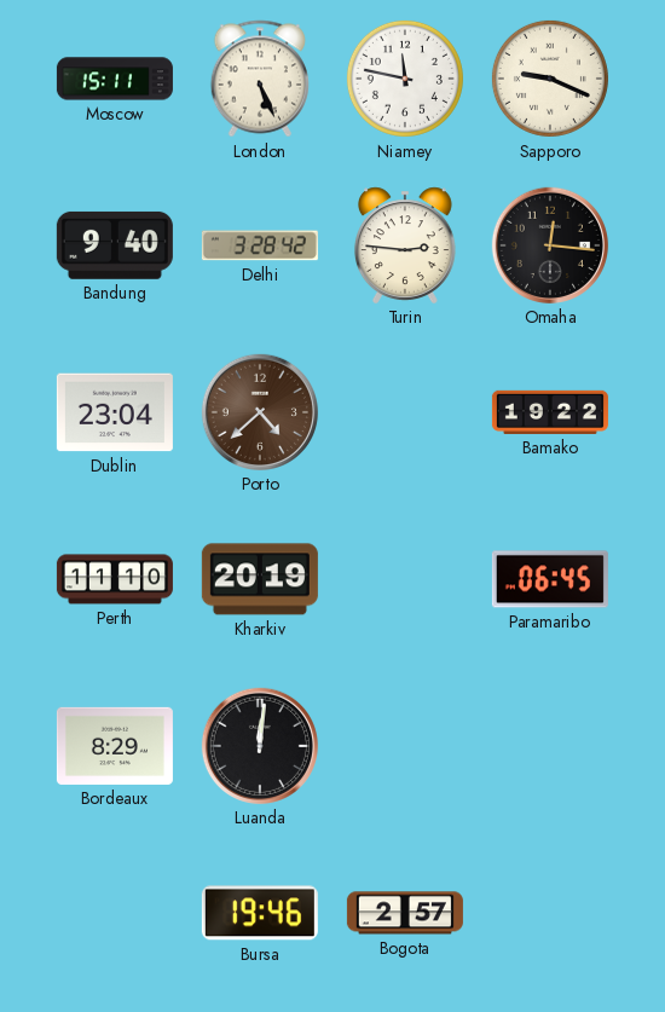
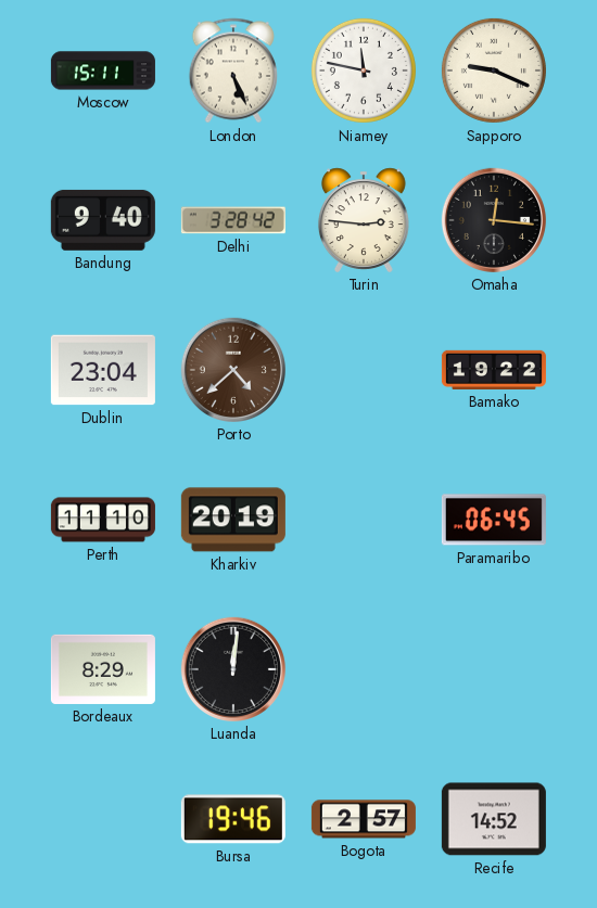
Recife: none -> 14:52
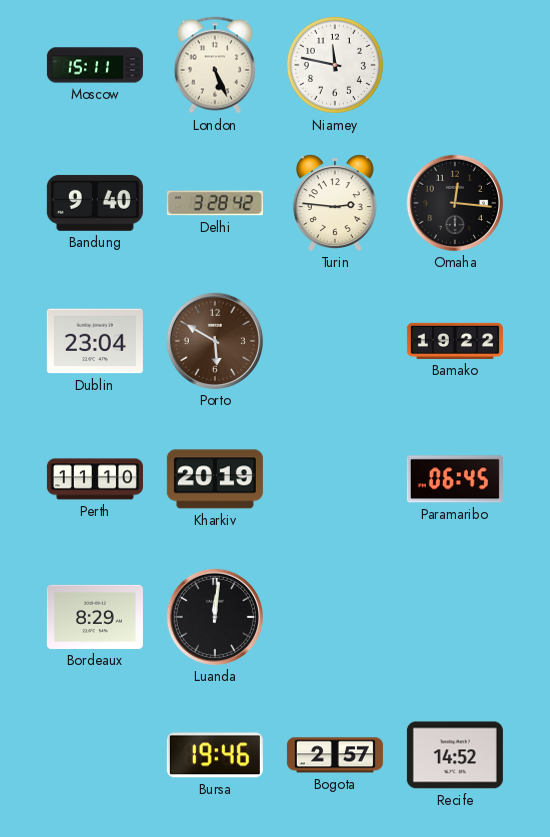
Sapporo: 9:19 -> none
Porto: 4:38 -> 5:50
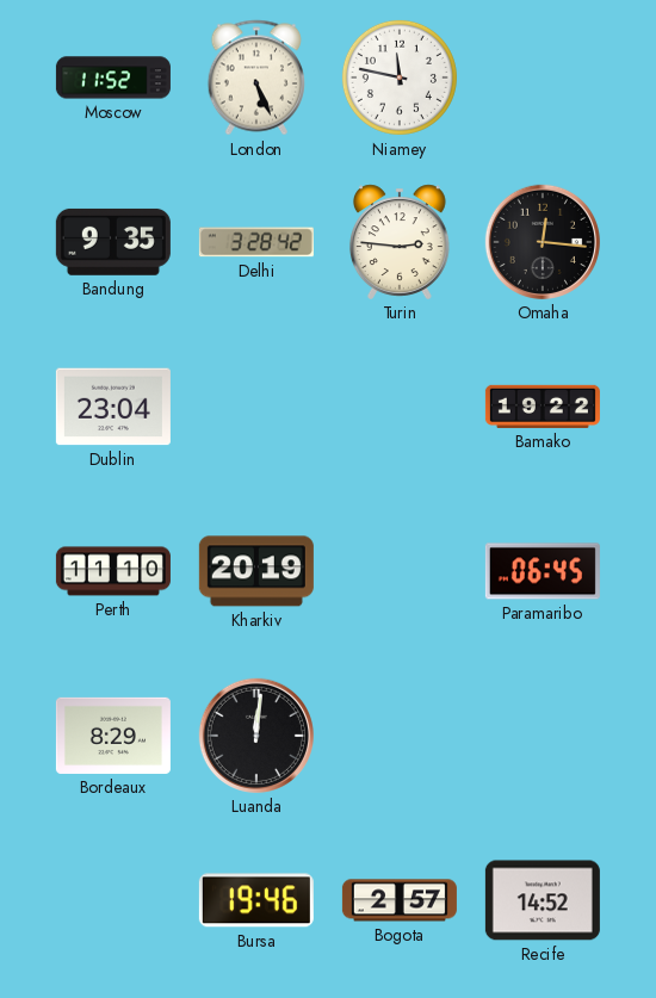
Moscow: 15:11 -> 11:52
Bandung: 9:40 -> 9:35
Porto: 5:50 -> none
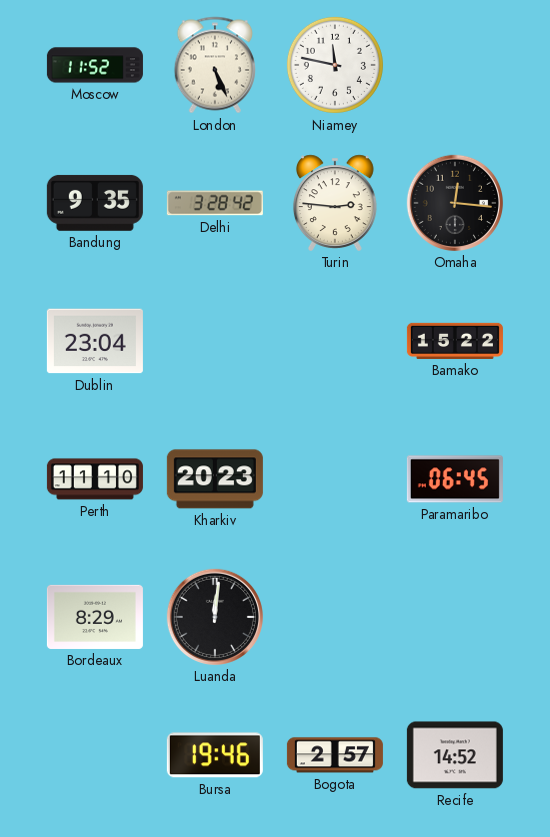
Bamako: 19:22 -> 15:22
Kharkiv: 20:19 -> 20:23
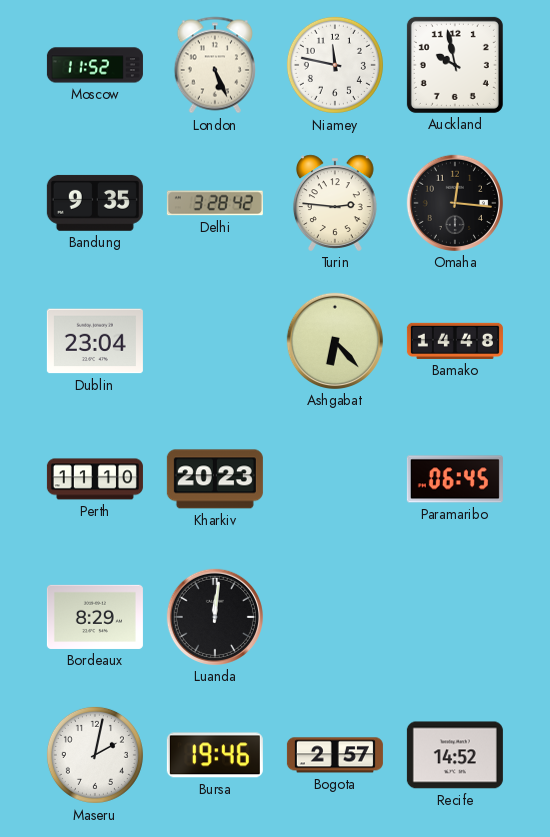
Auckland: none -> 9:58
Ashgabat: none -> 6:23
Bamako: 15:22 -> 14:48
Maseru: none -> 2:02
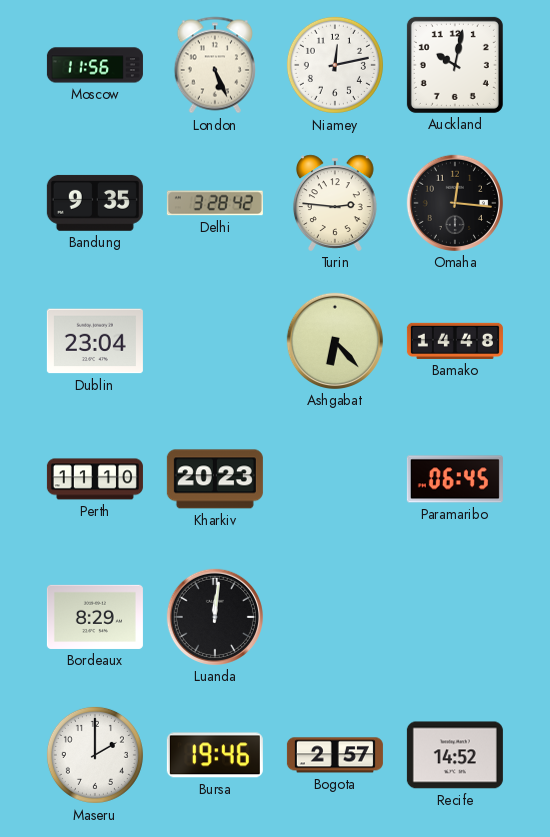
Moscow: 11:52 -> 11:56
Niamey: 11:47 -> 12:13
Auckland: 9:58 -> 10:02
Maseru: 2:02 -> 2:00
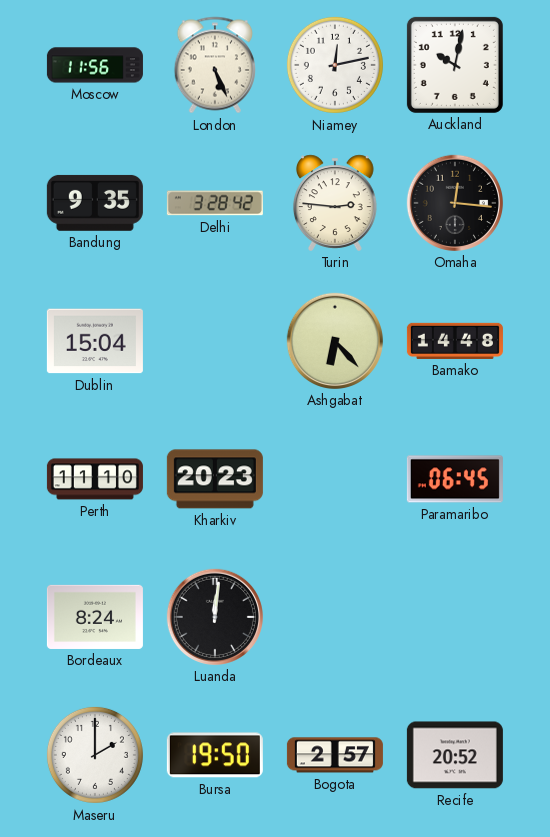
Dublin: 23:04 -> 15:04
Bordeaux: 8:29 -> 8:24
Bursa: 19:46 -> 19:50
Recife: 14:52 -> 20:52
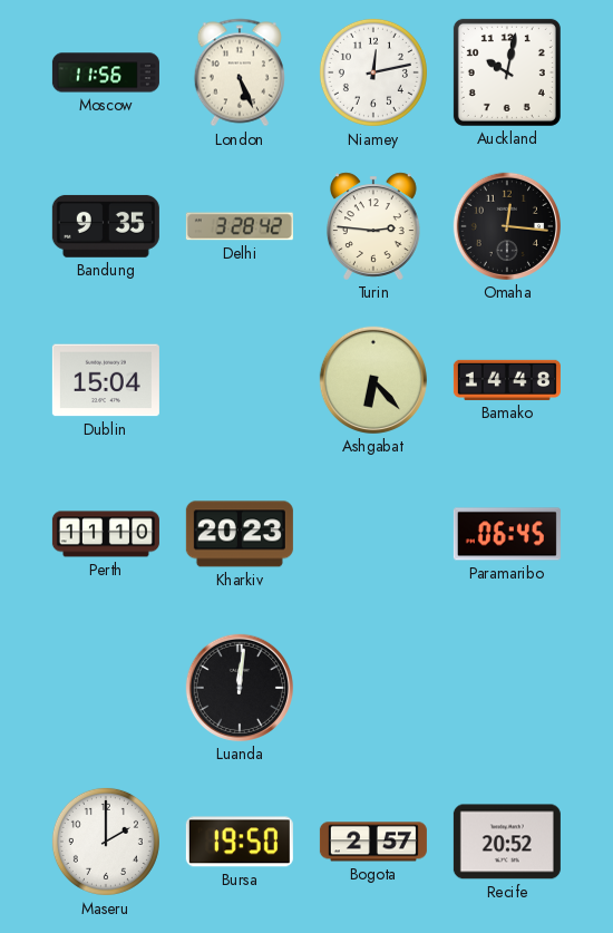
Bordeaux: 8:24 -> none
